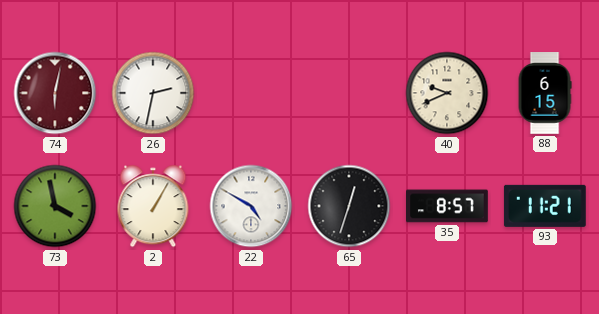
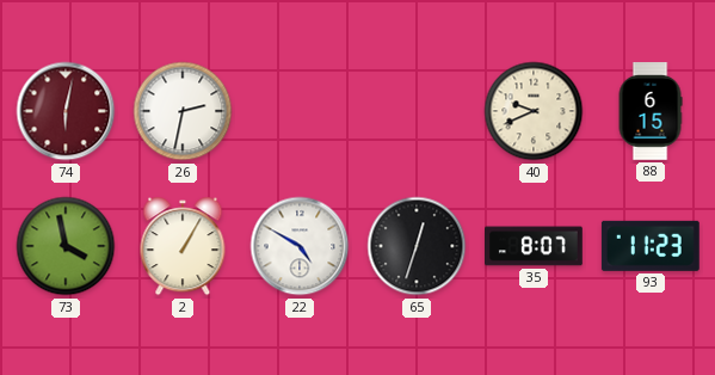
35: 8:57 -> 8:07
93: 11:21 -> 11:23
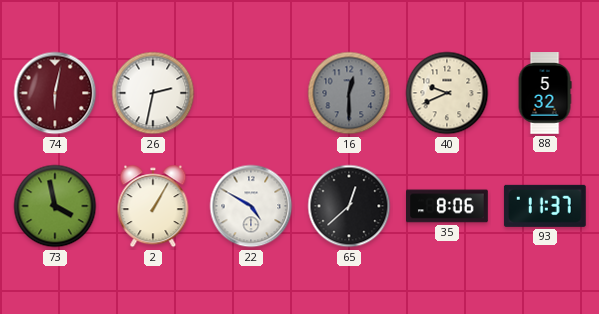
16: none -> 12:30
88: 6:15 -> 5:32
65: 12:33 -> 12:38
35: 8:07 -> 8:06
93: 11:23 -> 11:37
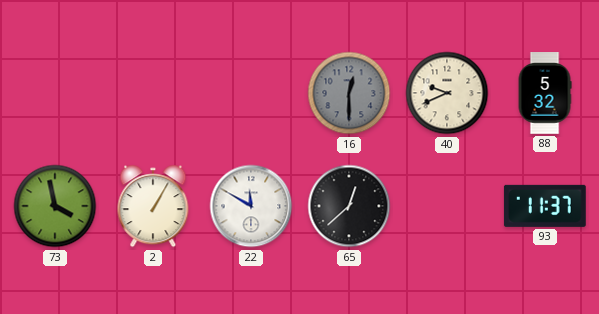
74: 6:02 -> none
26: 2:32 -> none
22: 4:50 -> 11:50
35: 8:06 -> none
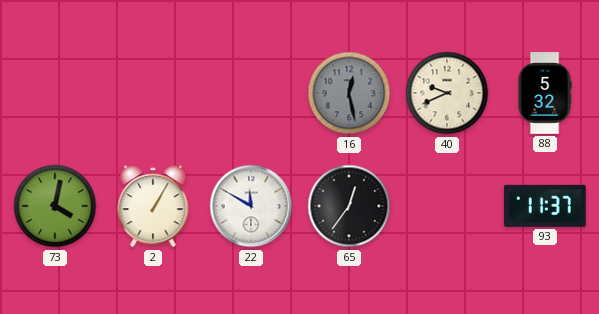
16: 12:30 -> 12:28
73: 3:58 -> 4:02
65: 12:38 -> 12:36
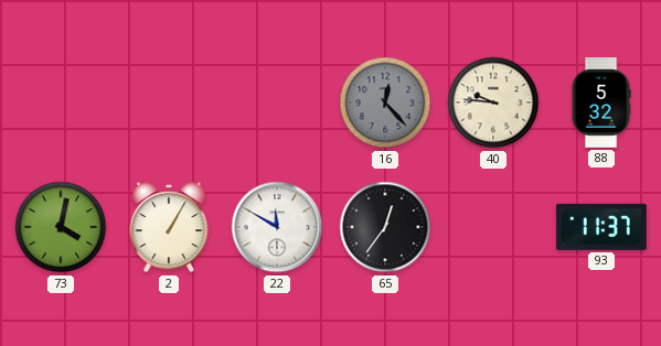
16: 12:28 -> 12:23
40: 9:41 -> 9:46
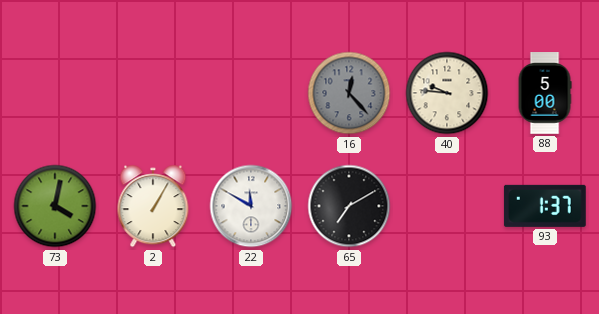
88: 5:32 -> 5:00
65: 12:36 -> 7:10
93: 11:37 -> 1:37
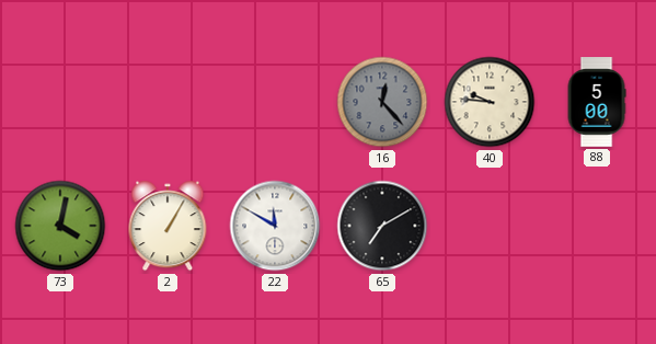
93: 1:37 -> none
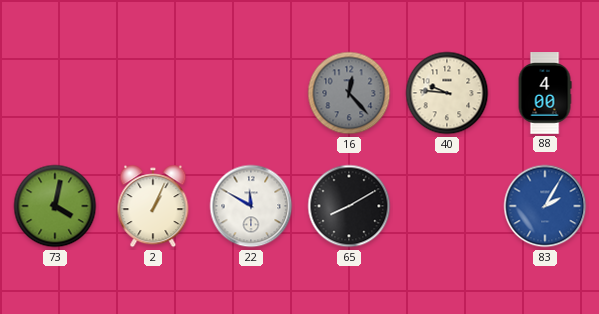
88: 5:00 -> 4:00
2: 1:05 -> 1:04
65: 7:10 -> 8:10
83: none -> 2:05
